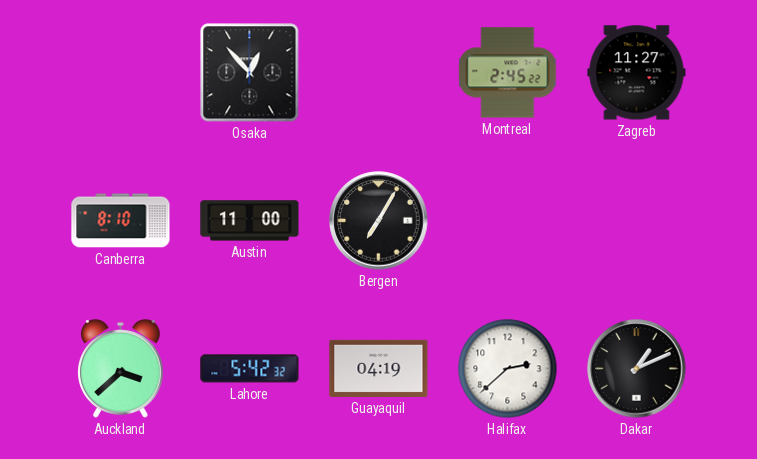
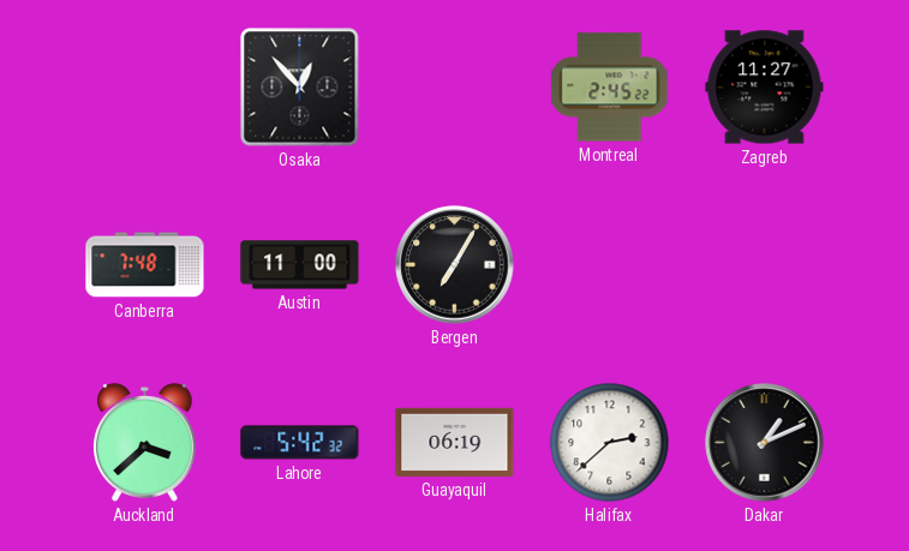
Canberra: 8:10 -> 7:48
Guayaquil: 04:19 -> 06:19
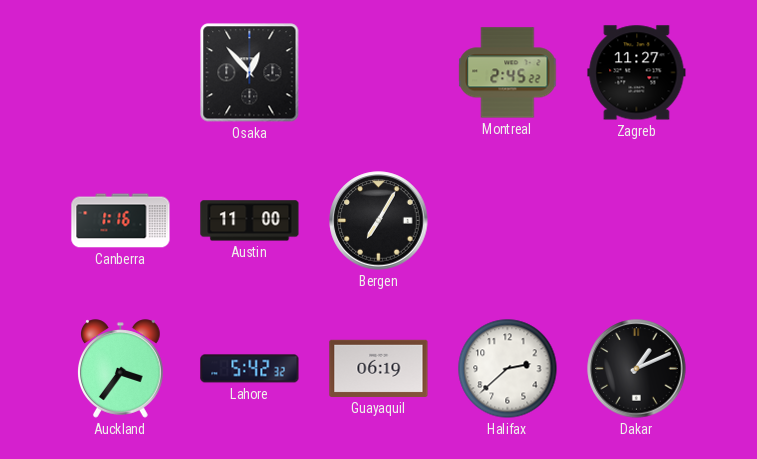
Canberra: 7:48 -> 1:16
Auckland: 3:38 -> 3:36
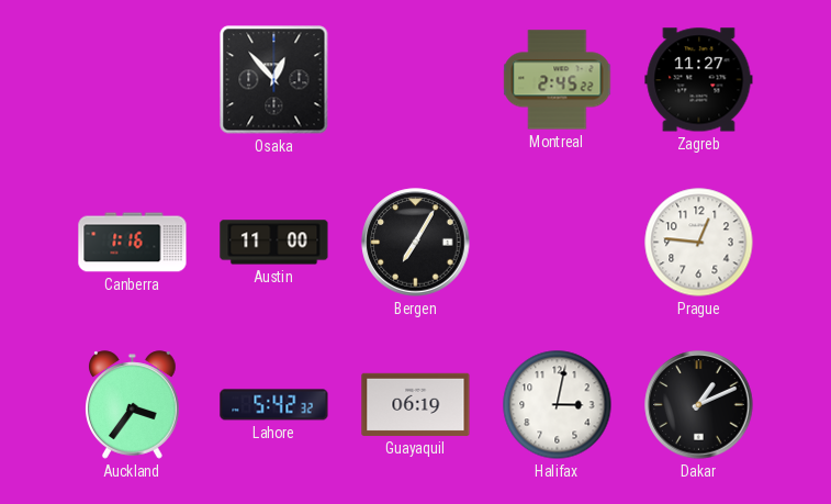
Prague: none -> 12:46
Halifax: 2:38 -> 3:02
